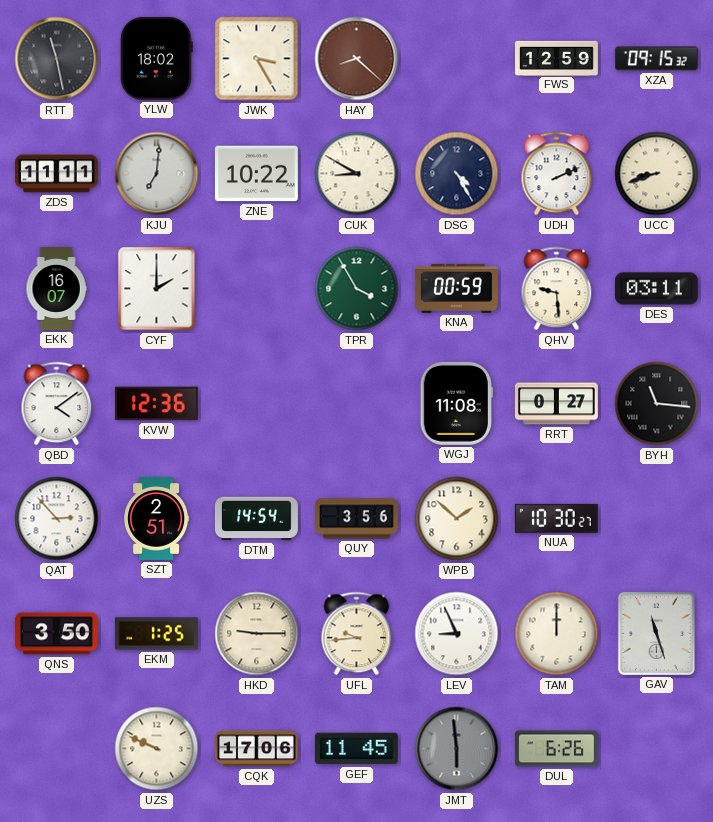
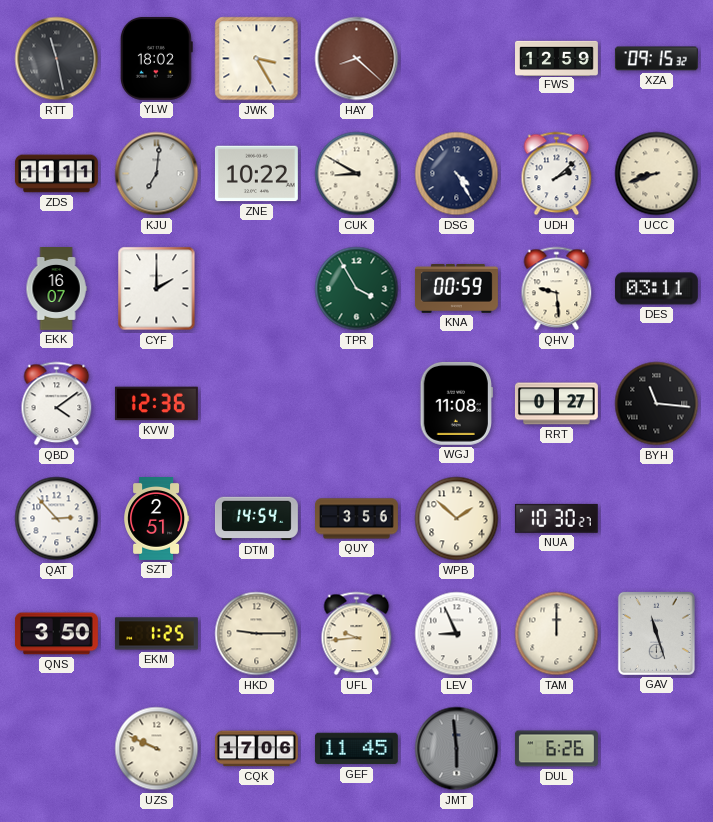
UDH: 2:11 -> 2:08
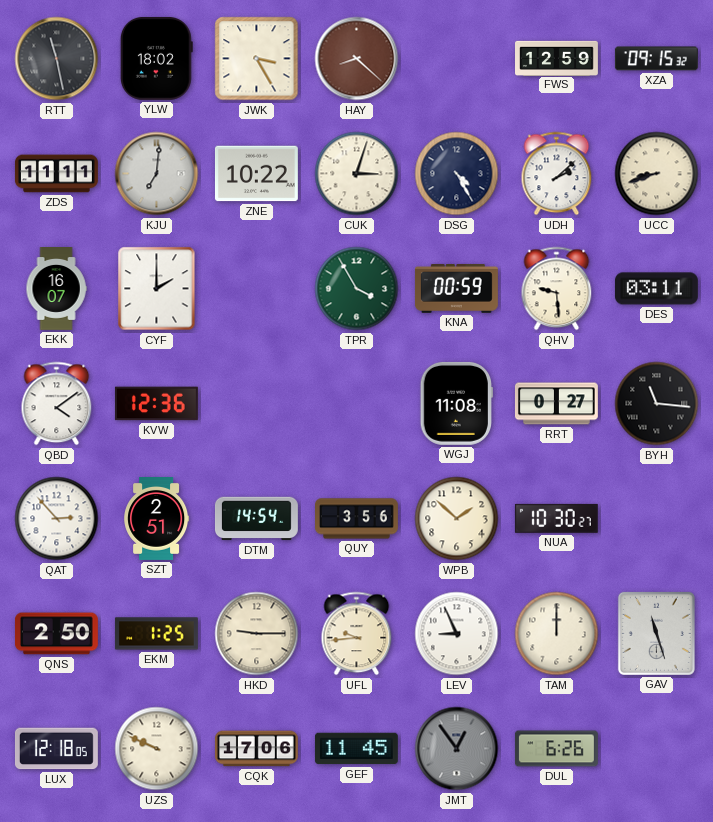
CUK: 8:50 -> 3:03
QNS: 3:50 -> 2:50
LUX: none -> 12:18
JMT: 5:59 -> 12:54
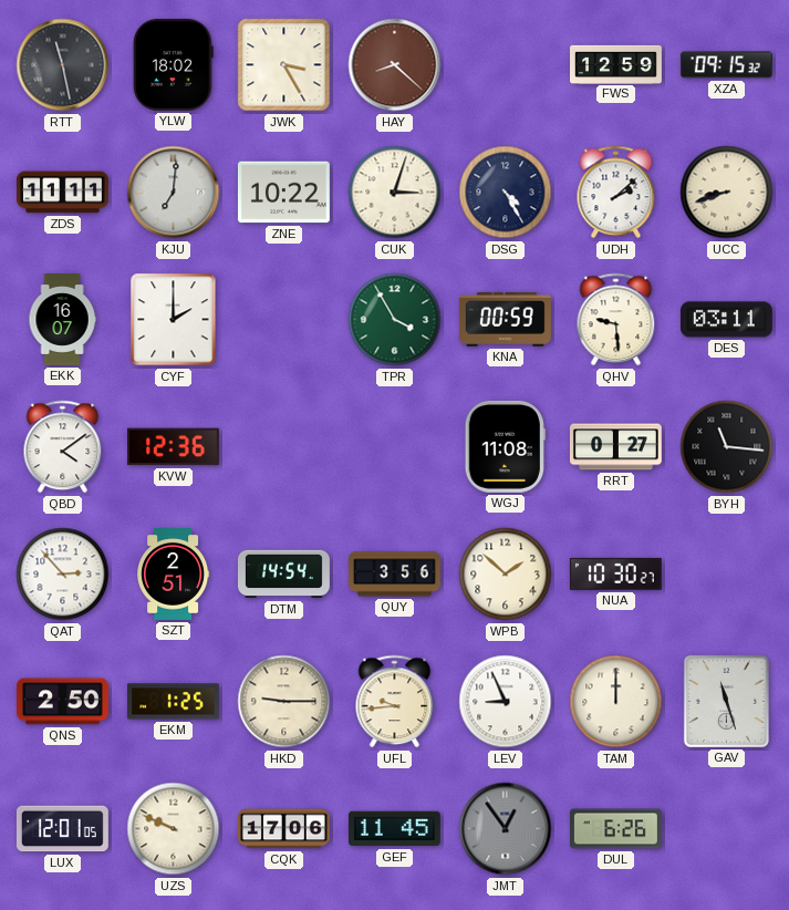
LUX: 12:18 -> 12:01
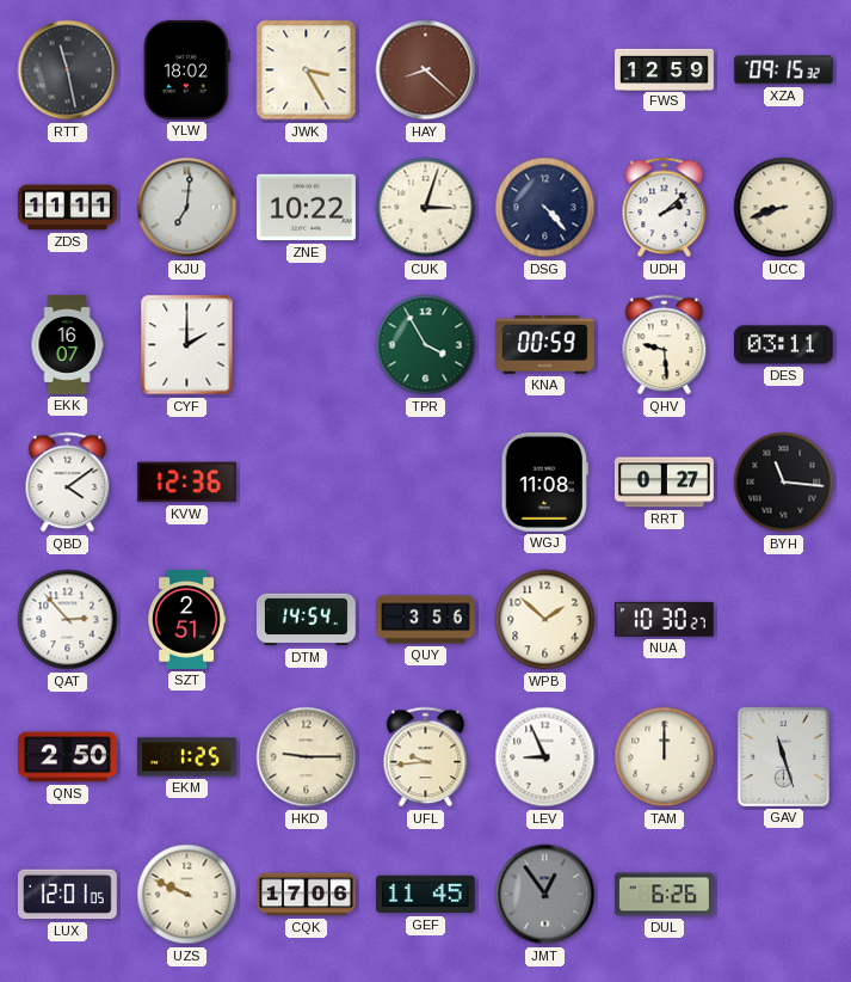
DSG: 4:25 -> 4:23
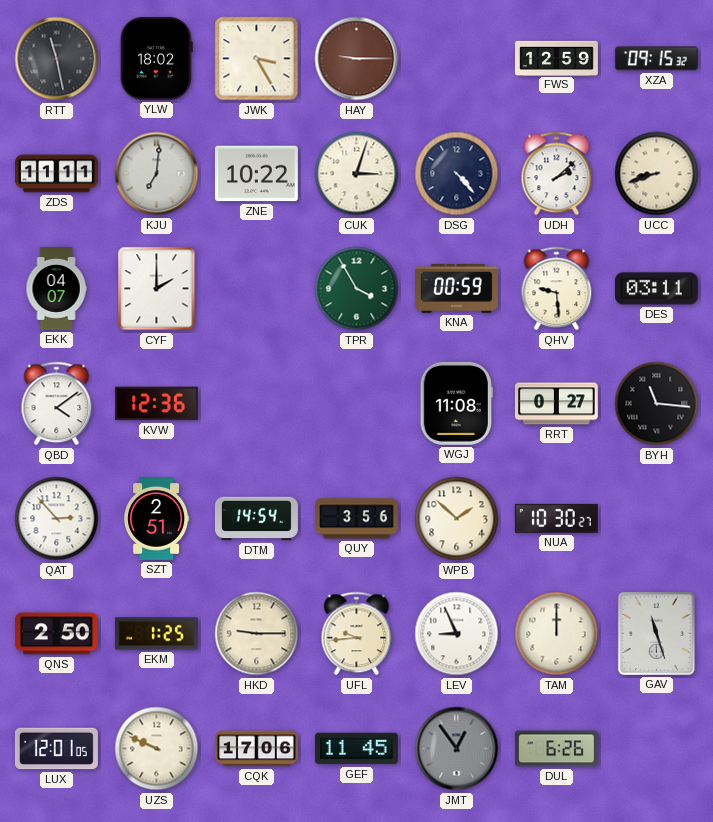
HAY: 8:22 -> 9:15
EKK: 16:07 -> 04:07
